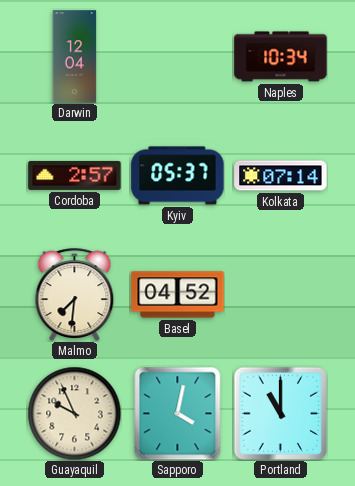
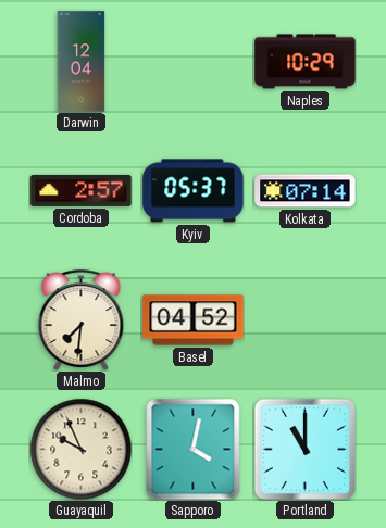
Naples: 10:34 -> 10:29
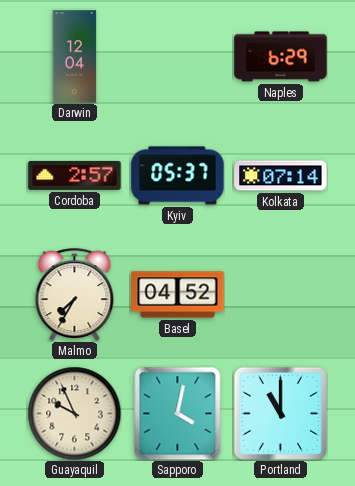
Naples: 10:29 -> 6:29
Malmo: 7:31 -> 7:35
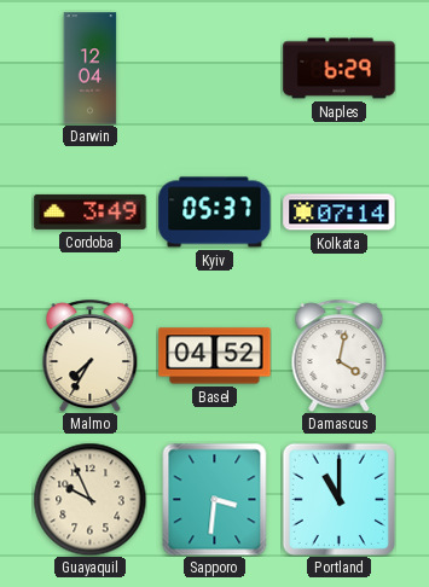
Cordoba: 2:57 -> 3:49
Damascus: none -> 4:02
Sapporo: 4:02 -> 3:31
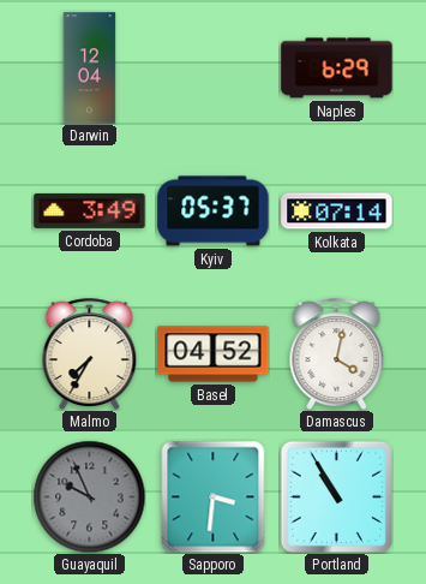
Guayaquil dial: cream -> grey
Portland: 11:00 -> 10:55
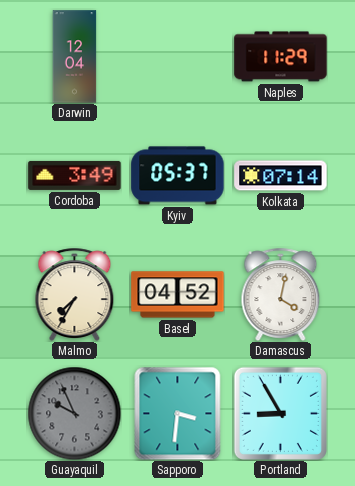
Naples: 6:29 -> 11:29
Portland: 10:55 -> 8:55
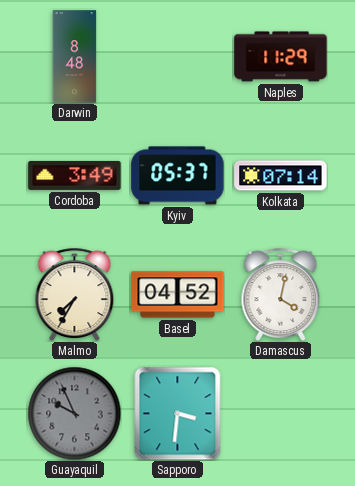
Darwin: 12:04 -> 8:48
Portland: 8:55 -> none
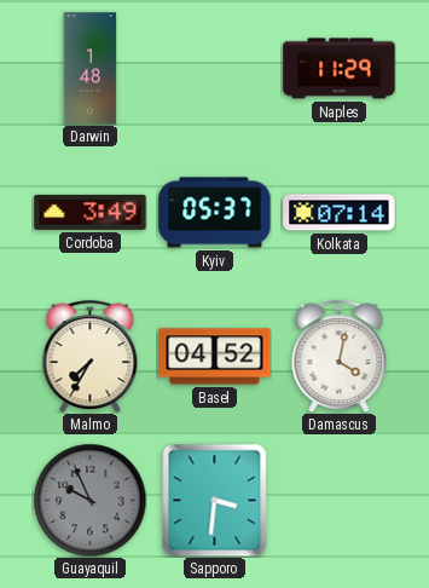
Darwin: 8:48 -> 1:48
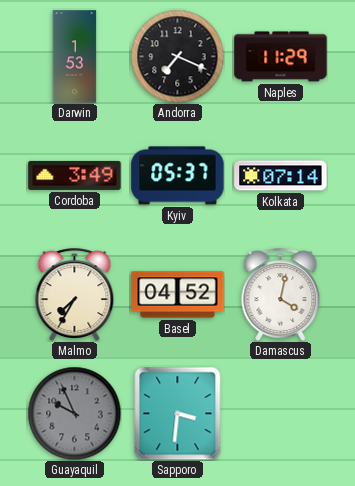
Darwin: 1:48 -> 1:53
Andorra: none -> 7:19
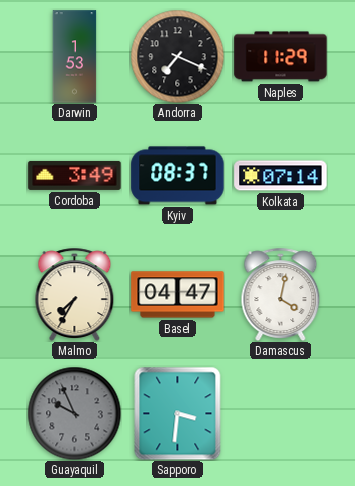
Kyiv: 05:37 -> 08:37
Basel: 04:52 -> 04:47
